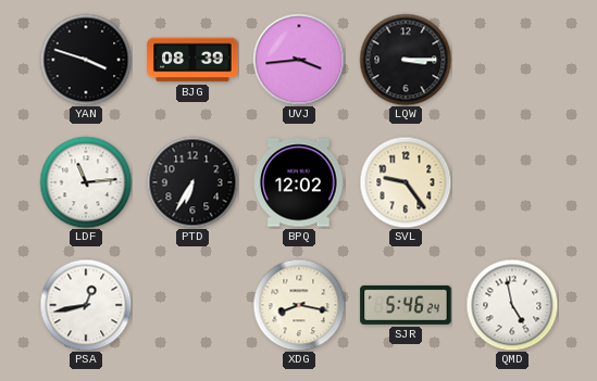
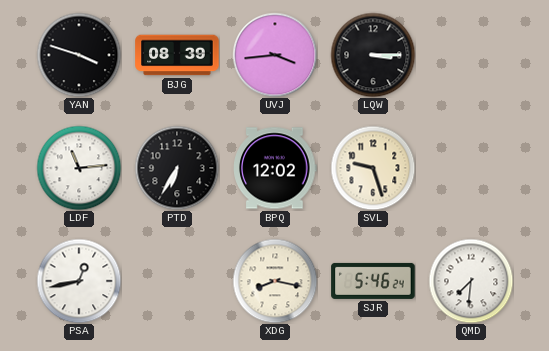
SVL: 9:24 -> 9:27
QMD: 4:58 -> 7:31
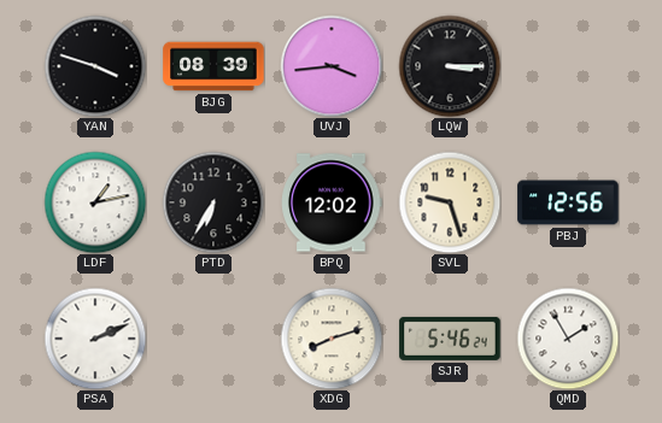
LDF: 11:14 -> 1:13
PBJ: none -> 12:56
PSA: 12:43 -> 2:11
XDG: 8:17 -> 8:12
QMD: 7:31 -> 1:55
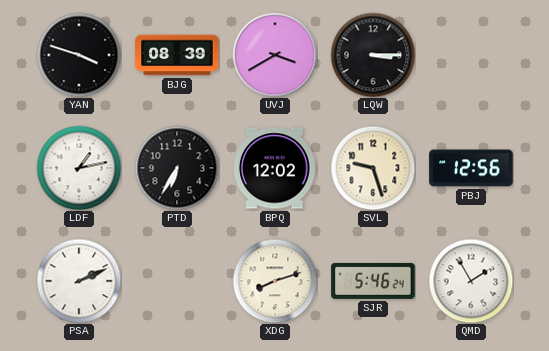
UVJ: 3:44 -> 3:40
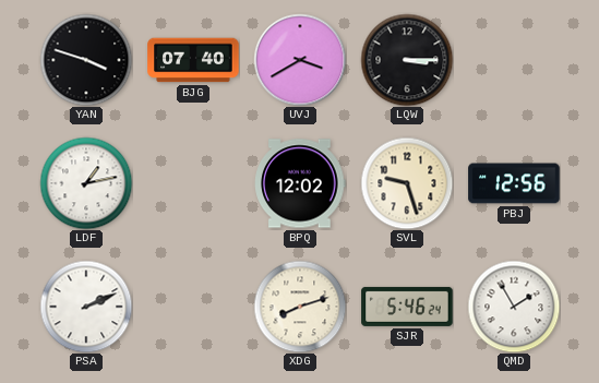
BJG: 08:39 -> 07:40
PTD: 6:35 -> none
